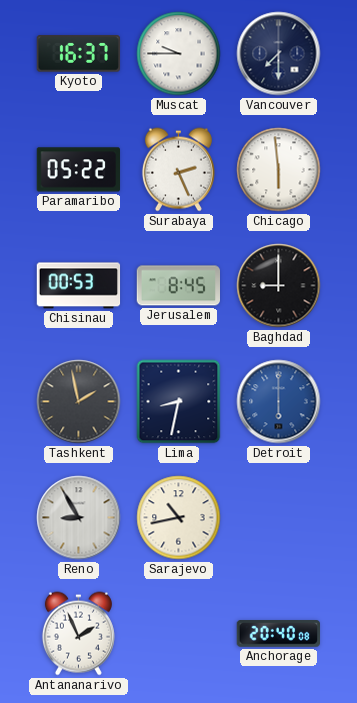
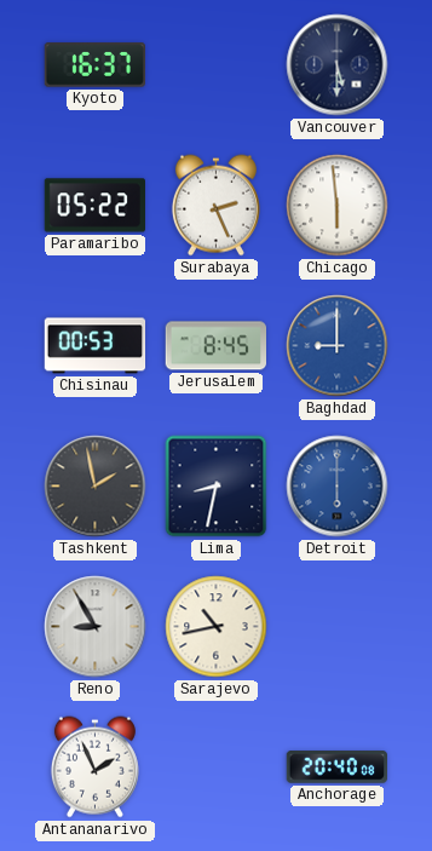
Muscat: 9:45 -> none
Vancouver: 7:30 -> 5:30
Baghdad dial: black -> blue
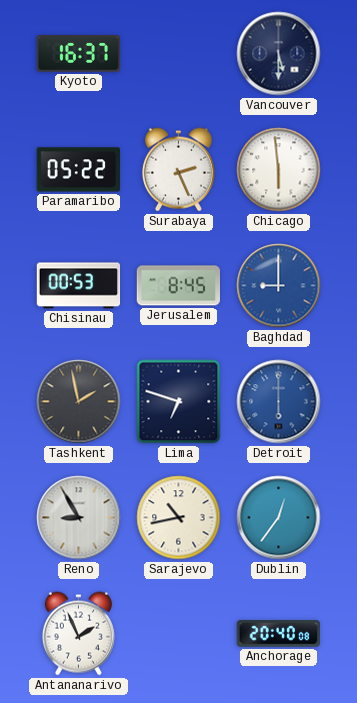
Lima: 8:32 -> 6:48
Dublin: none -> 12:36
